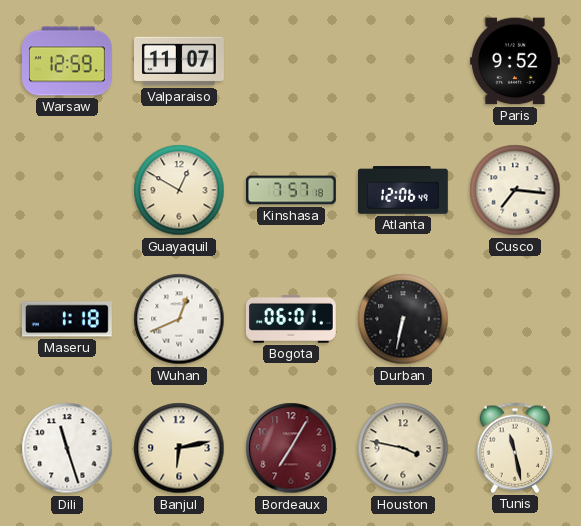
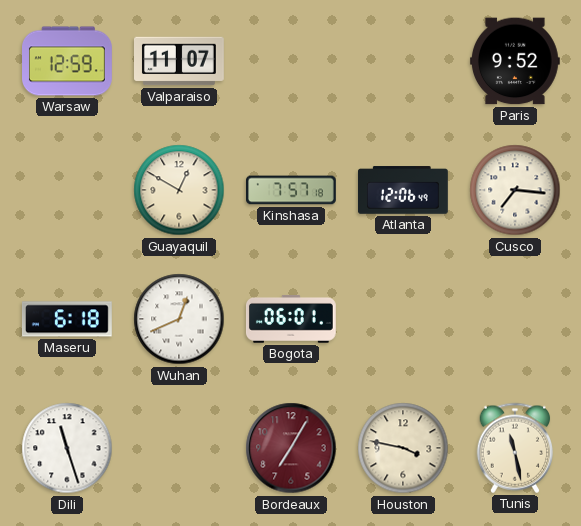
Maseru: 1:18 -> 6:18
Durban: 6:32 -> none
Banjul: 6:13 -> none
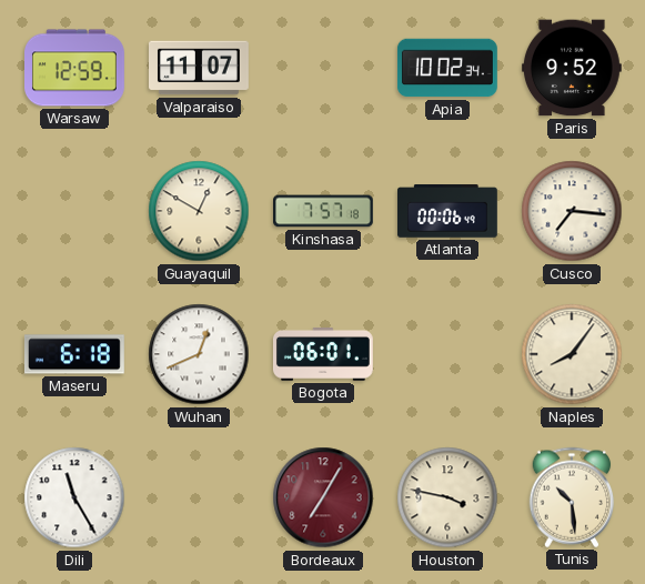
Apia: none -> 10:02
Atlanta: 12:06 -> 00:06
Naples: none -> 8:06
Dili: 11:27 -> 11:25
Tunis: 11:28 -> 10:29
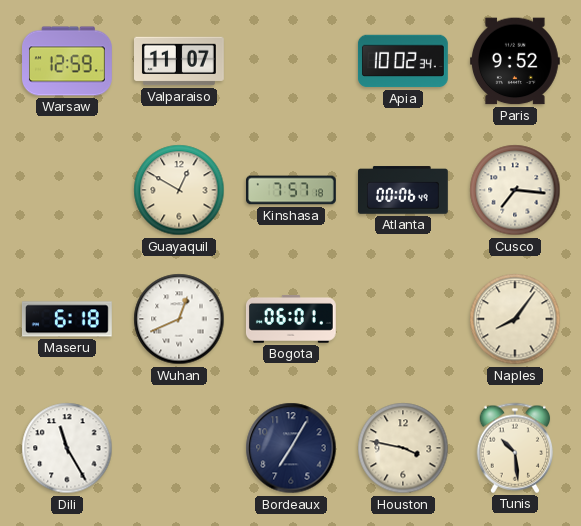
Bordeaux dial: burgundy -> navy
